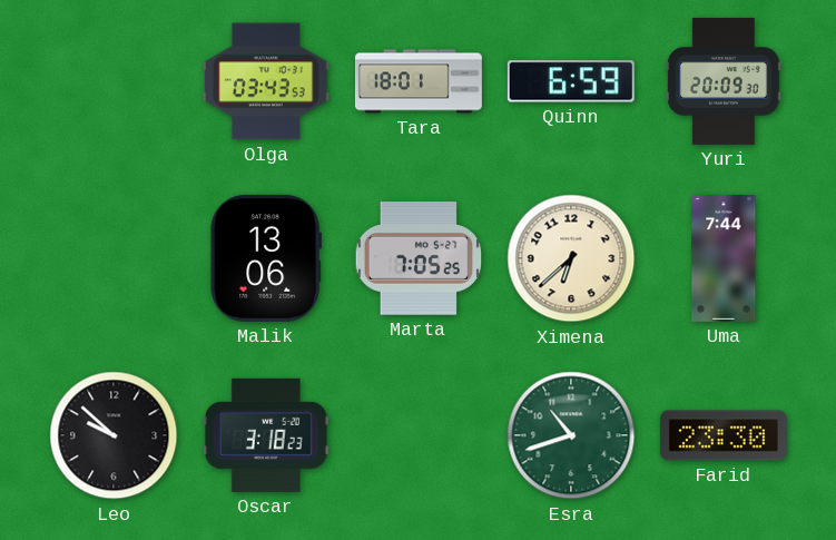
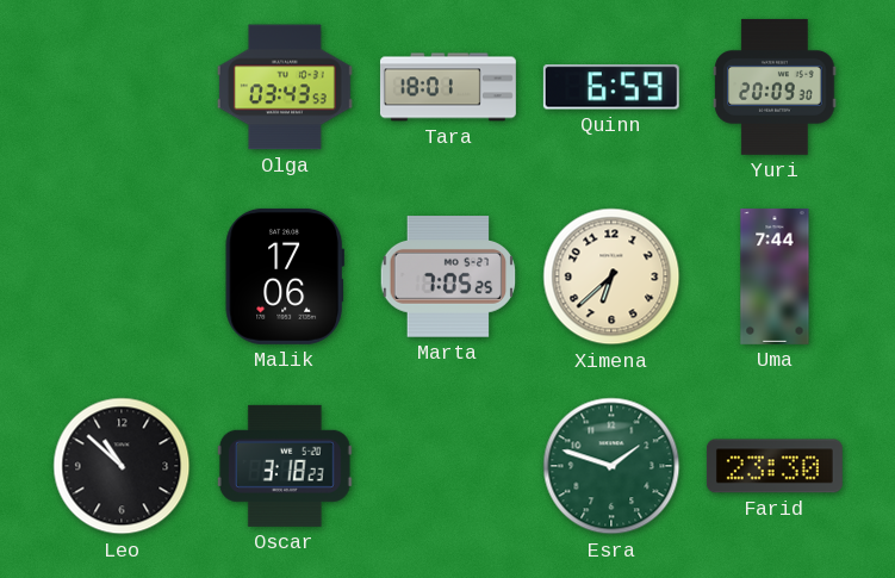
Malik: 13:06 -> 17:06
Leo: 9:52 -> 10:52
Esra: 10:42 -> 1:48
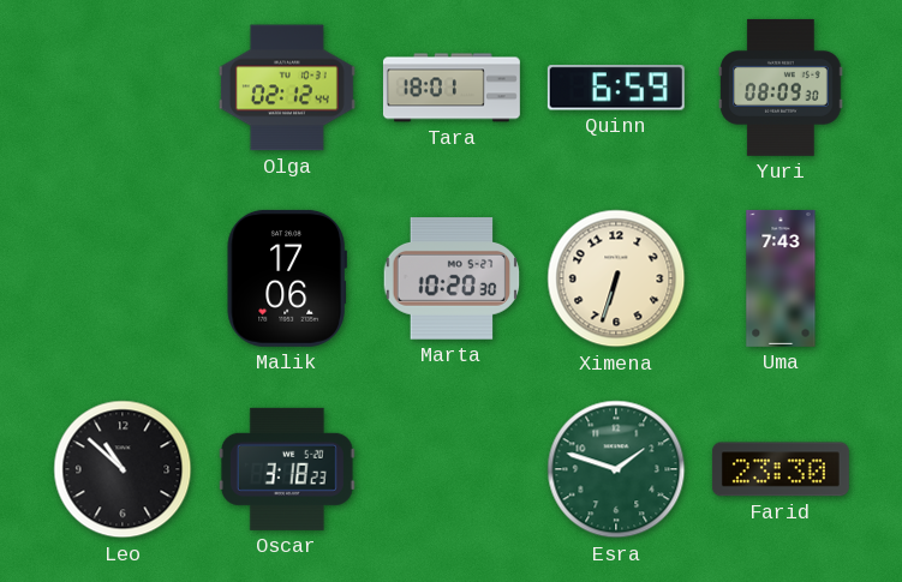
Olga: 03:43 -> 02:12
Yuri: 20:09 -> 08:09
Marta: 7:05 -> 10:20
Ximena: 6:38 -> 6:33
Uma: 7:44 -> 7:43
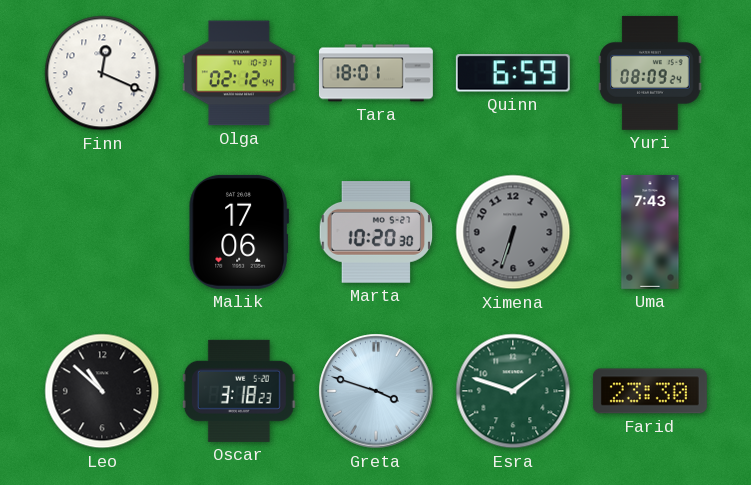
Finn: none -> 12:19
Yuri: 08:09:30 -> 08:09:24
Ximena dial: cream -> grey
Greta: none -> 3:48
